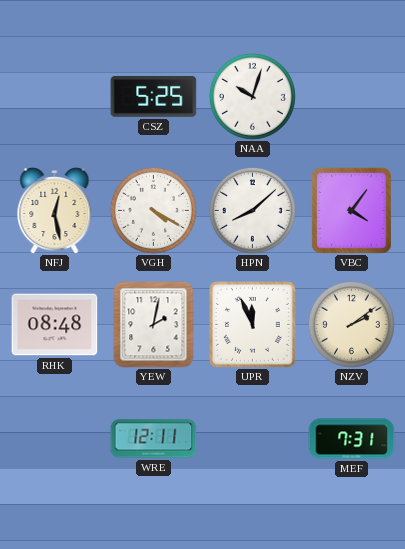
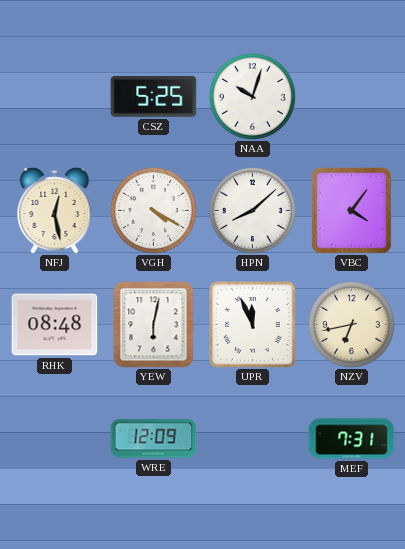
YEW: 2:02 -> 6:02
NZV: 2:09 -> 6:43
WRE: 12:11 -> 12:09
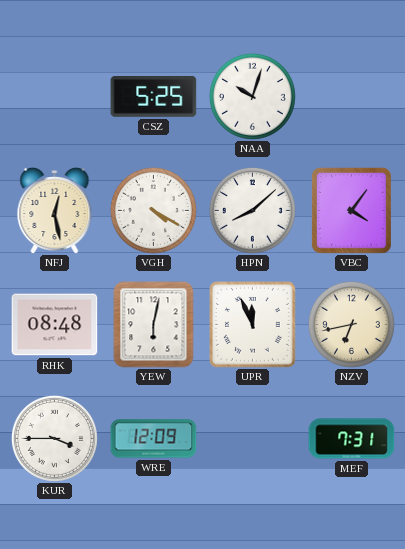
KUR: none -> 3:45
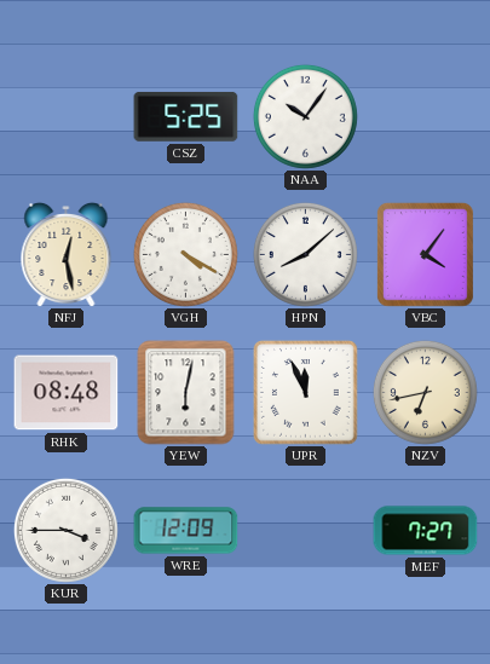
NAA: 10:03 -> 10:06
MEF: 7:31 -> 7:27
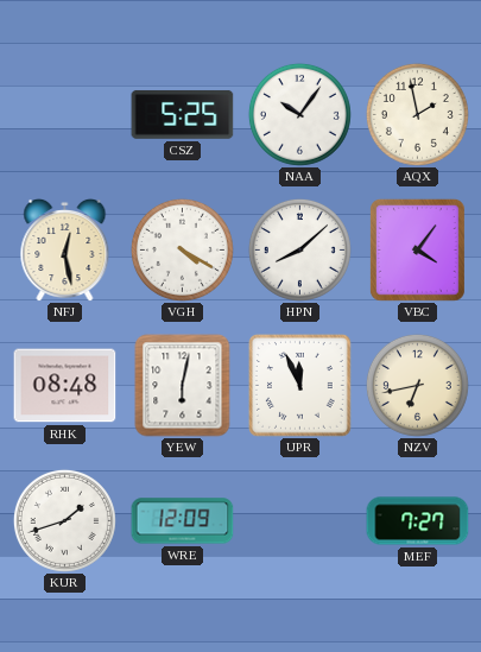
AQX: none -> 1:58
KUR: 3:45 -> 1:42
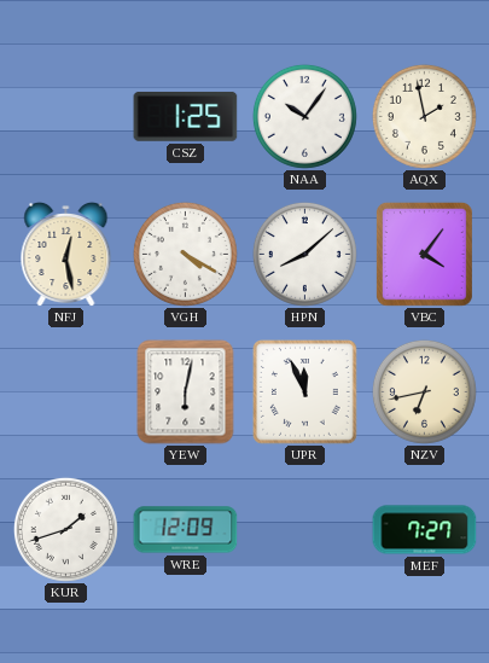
CSZ: 5:25 -> 1:25
RHK: 08:48 -> none
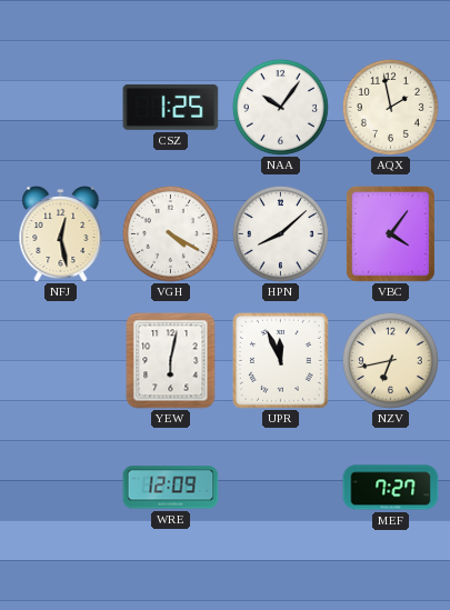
KUR: 1:42 -> none
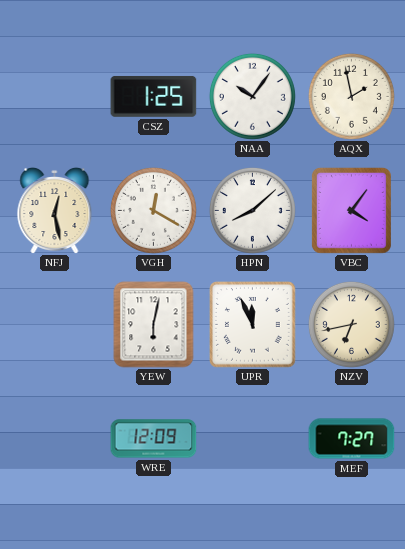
VGH: 4:20 -> 12:20
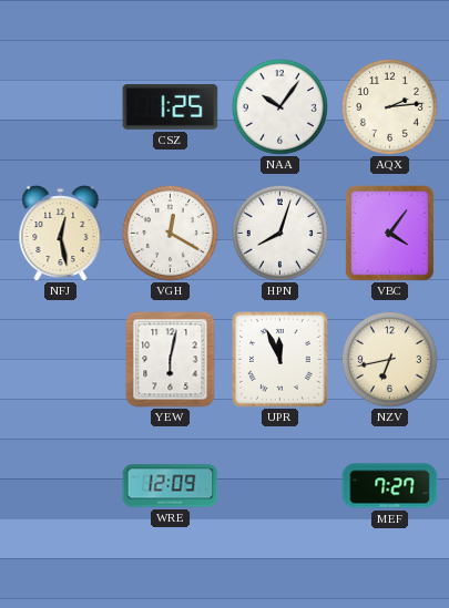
AQX: 1:58 -> 2:14
HPN: 8:08 -> 8:03
